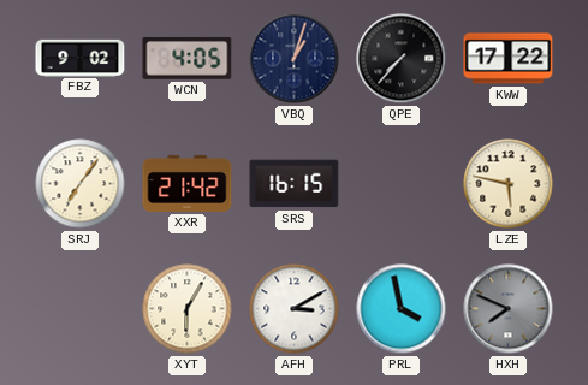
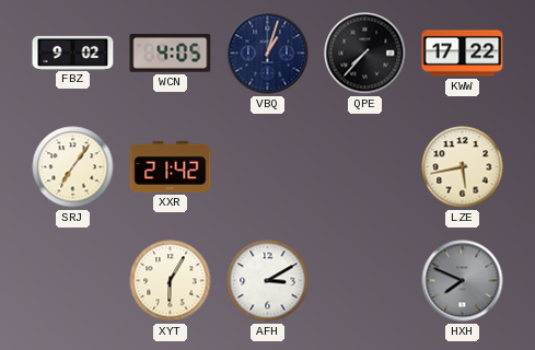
SRS: 16:15 -> none
LZE: 5:47 -> 5:43
PRL: 3:58 -> none
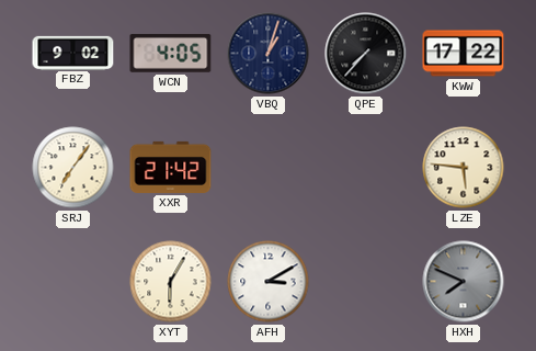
LZE: 5:43 -> 5:46
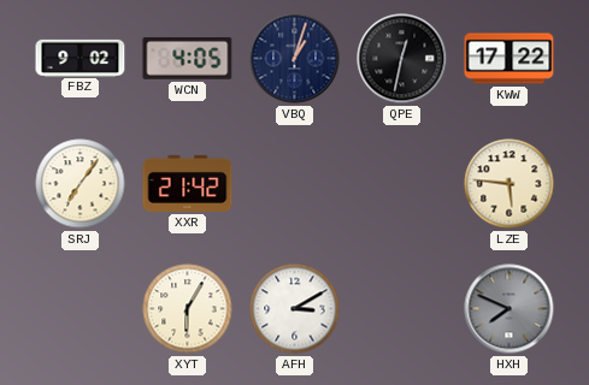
QPE: 7:37 -> 12:32
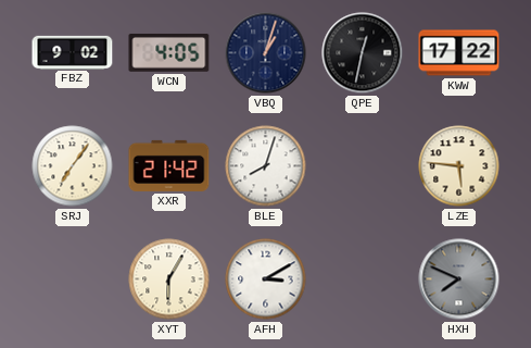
BLE: none -> 8:03
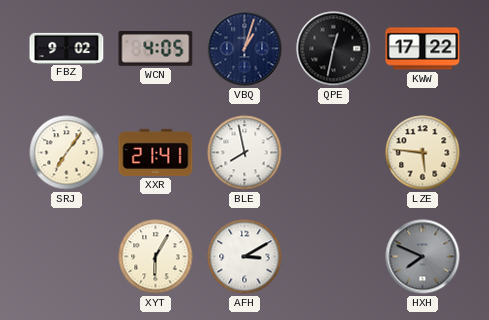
XXR: 21:42 -> 21:41
BLE: 8:03 -> 7:58
